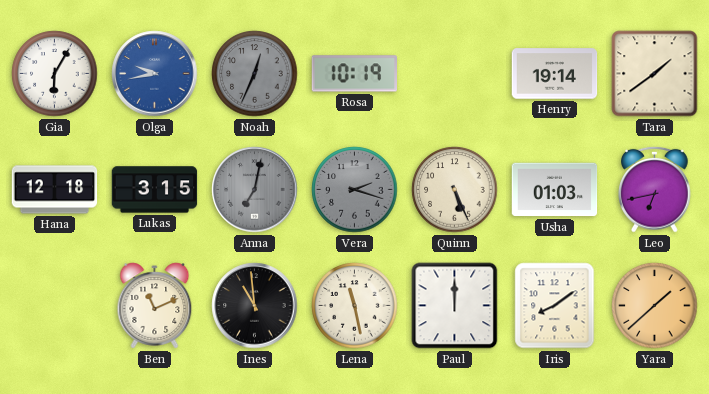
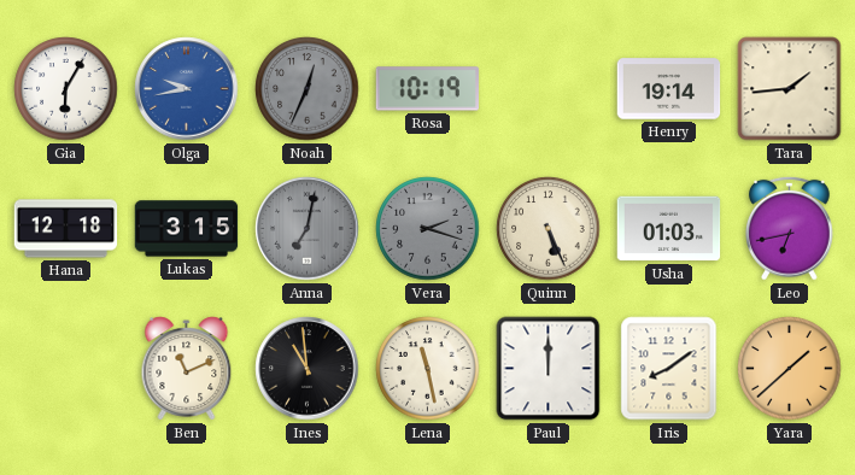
Tara: 1:39 -> 1:44
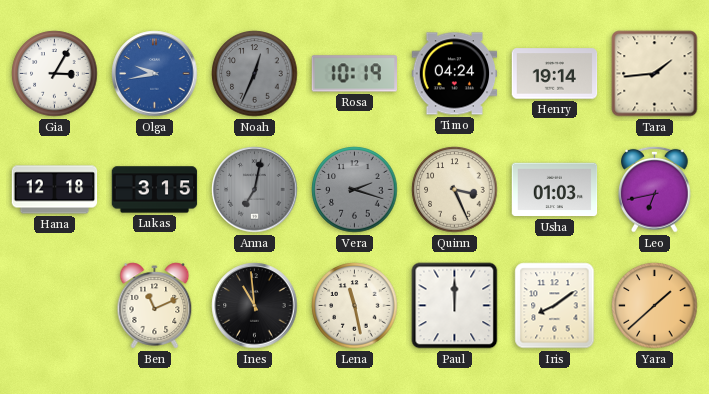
Gia: 6:05 -> 3:05
Timo: none -> 04:24
Quinn: 5:26 -> 3:26
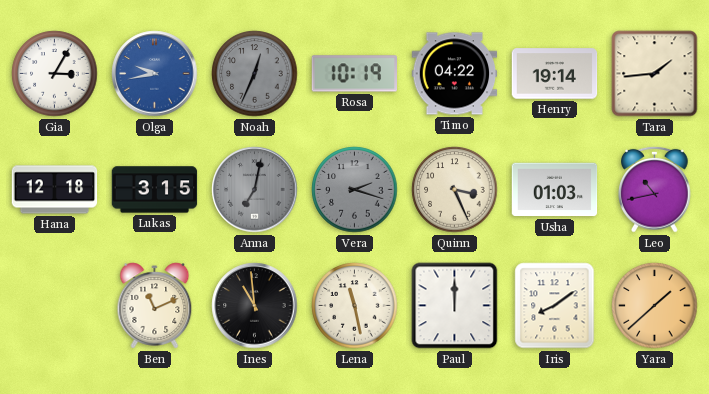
Timo: 04:24 -> 04:22
Leo: 6:43 -> 10:43
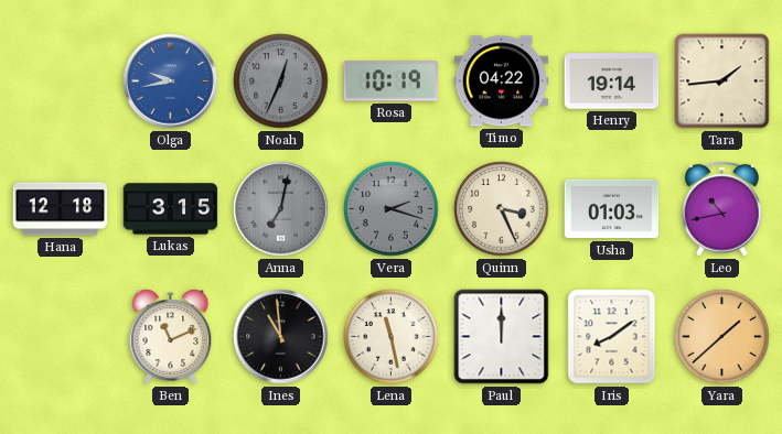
Gia: 3:05 -> none
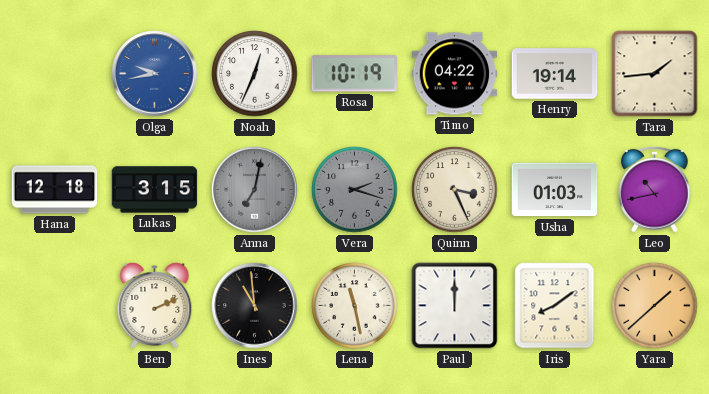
Noah dial: grey -> white
Ben: 11:11 -> 2:11
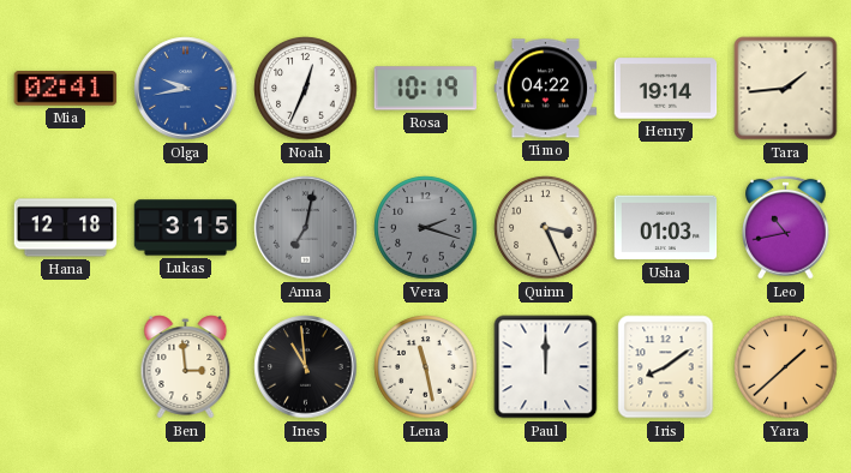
Mia: none -> 02:41
Ben: 2:11 -> 2:59
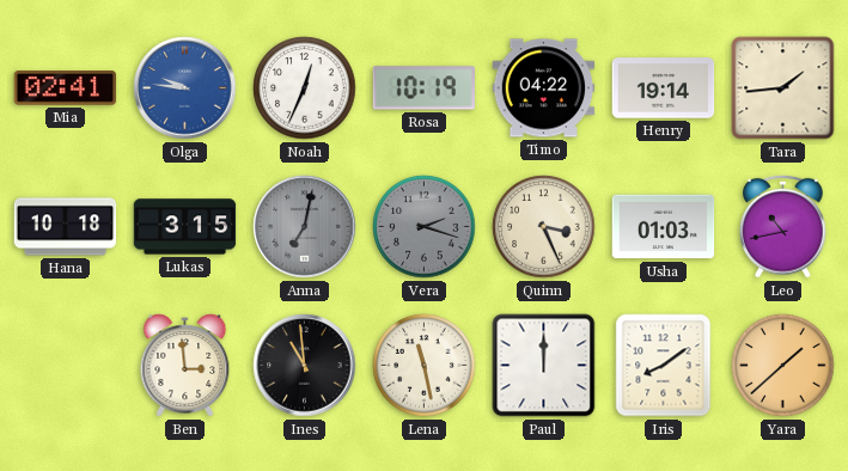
Olga: 9:43 -> 9:46
Hana: 12:18 -> 10:18
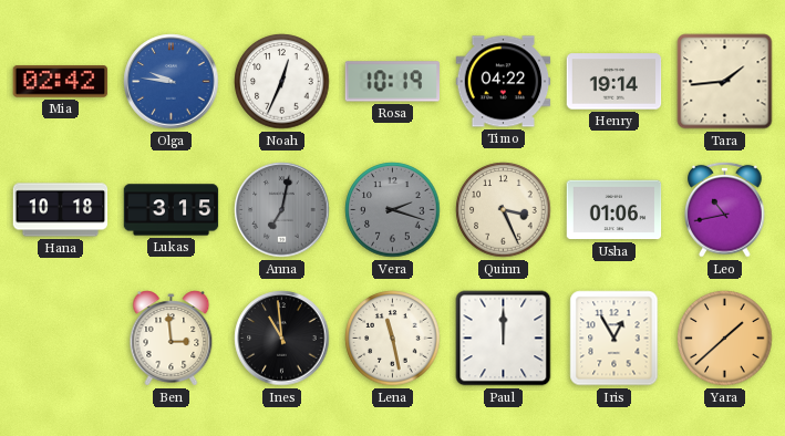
Mia: 02:41 -> 02:42
Usha: 01:03 -> 01:06
Iris: 8:09 -> 12:55
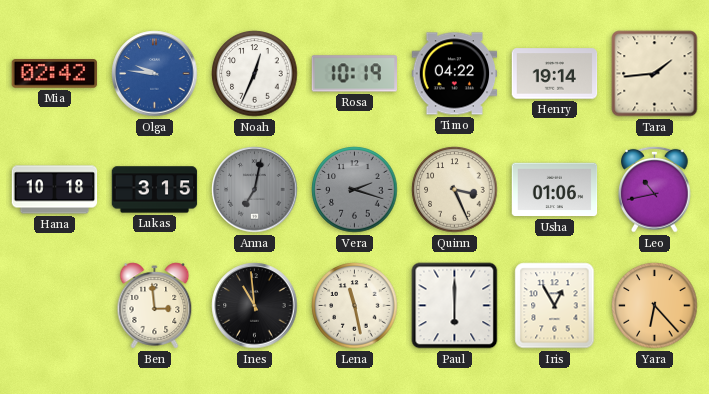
Paul: 12:00 -> 6:00
Yara: 1:38 -> 6:23
